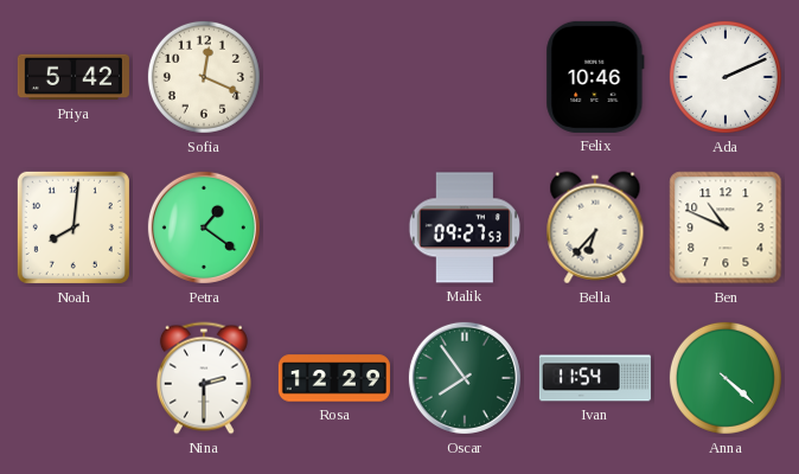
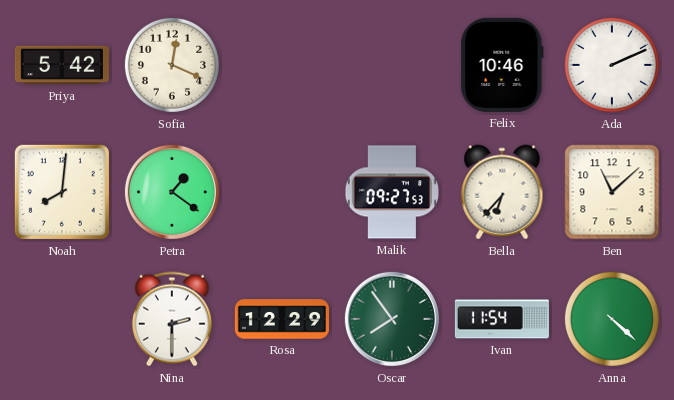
Ben: 10:49 -> 11:08
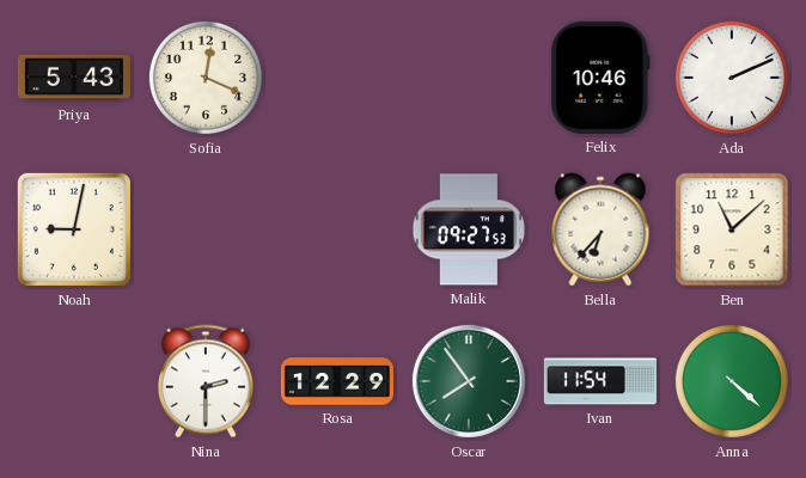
Priya: 5:42 -> 5:43
Noah: 8:01 -> 9:02
Petra: 1:21 -> none
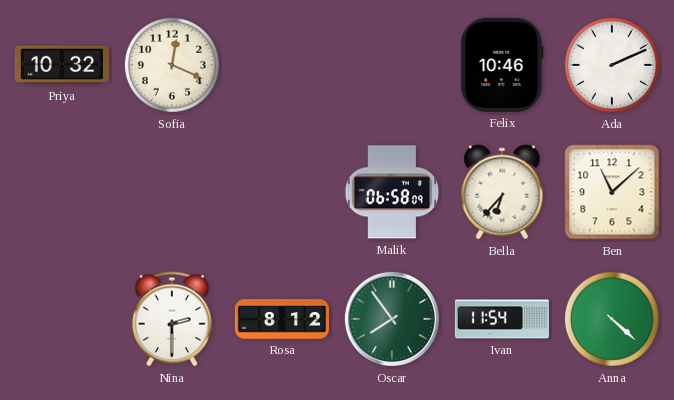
Priya: 5:43 -> 10:32
Noah: 9:02 -> none
Malik: 09:27 -> 06:58
Rosa: 12:29 -> 8:12
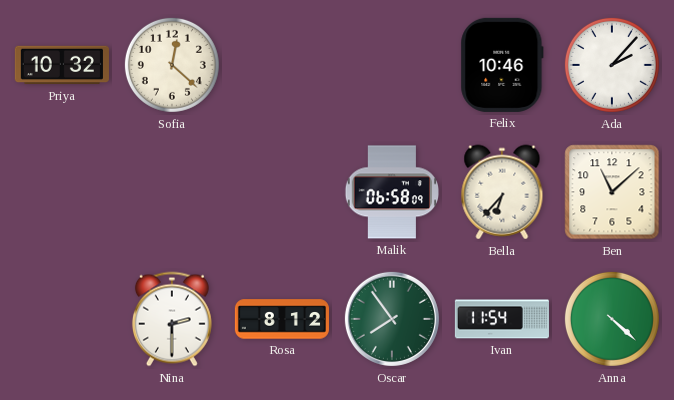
Sofia: 12:19 -> 12:22
Ada: 2:11 -> 2:07
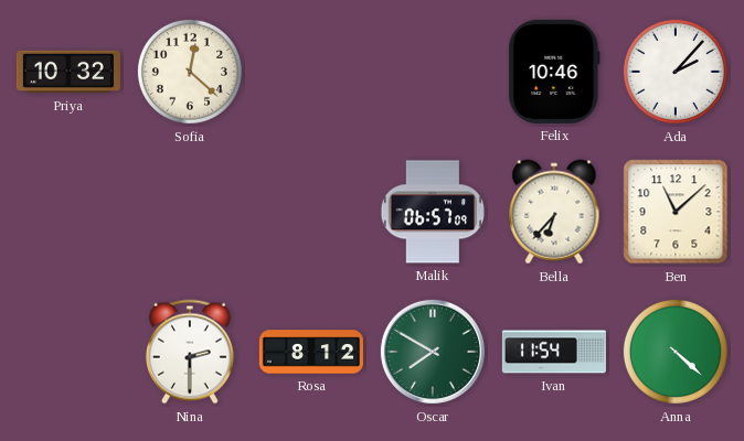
Malik: 06:58 -> 06:57
Oscar: 7:54 -> 7:50
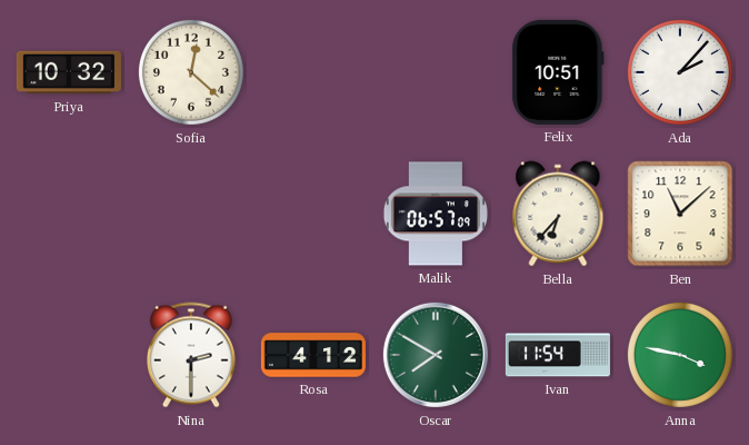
Felix: 10:46 -> 10:51
Rosa: 8:12 -> 4:12
Anna: 4:22 -> 3:47
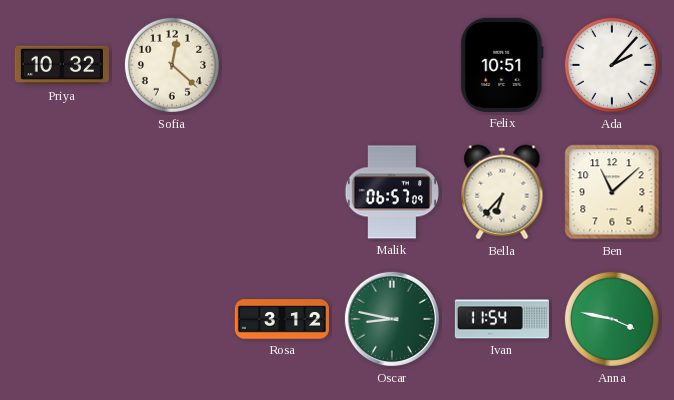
Nina: 2:30 -> none
Rosa: 4:12 -> 3:12
Oscar: 7:50 -> 8:47
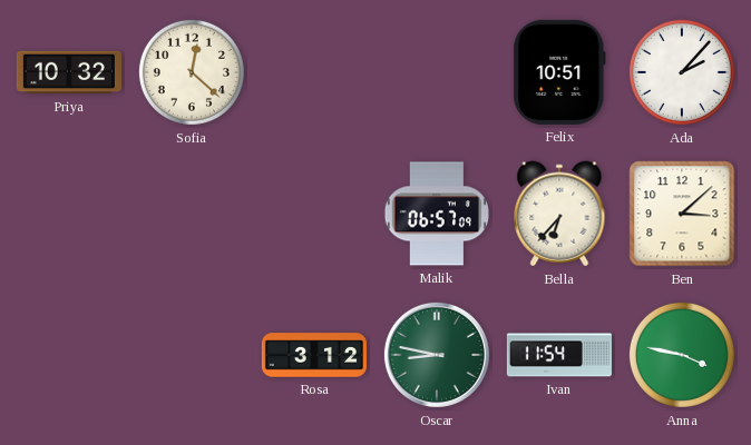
Ben: 11:08 -> 3:08
